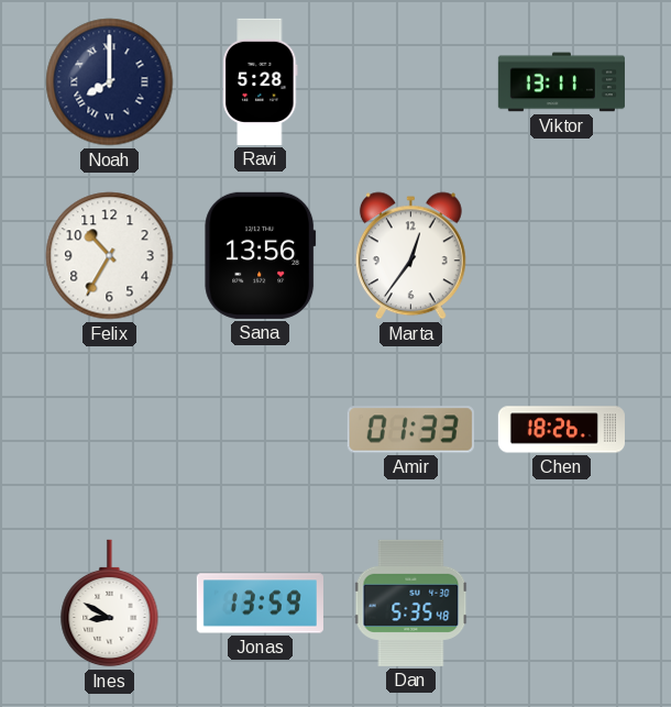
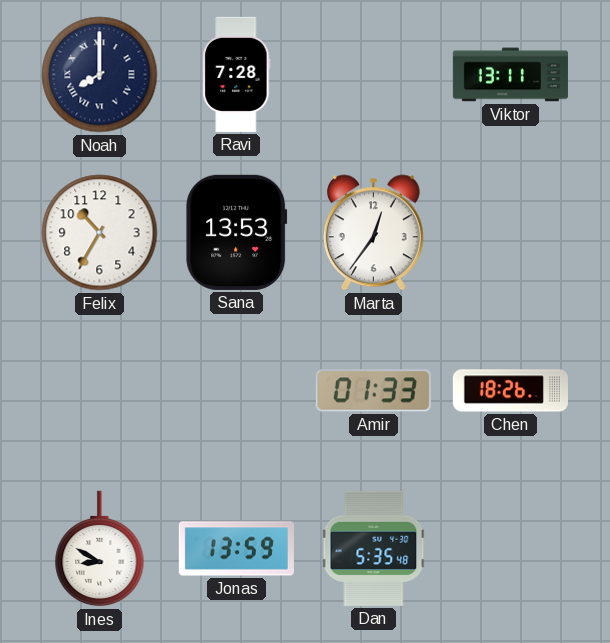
Ravi: 5:28 -> 7:28
Sana: 13:56 -> 13:53
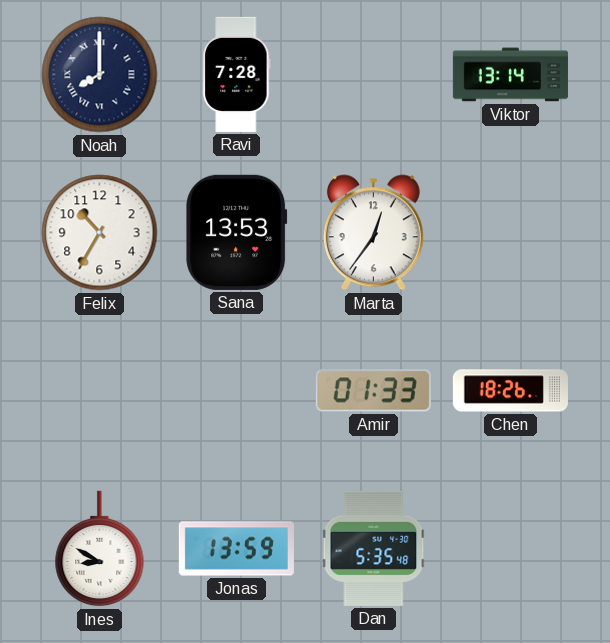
Viktor: 13:11 -> 13:14
